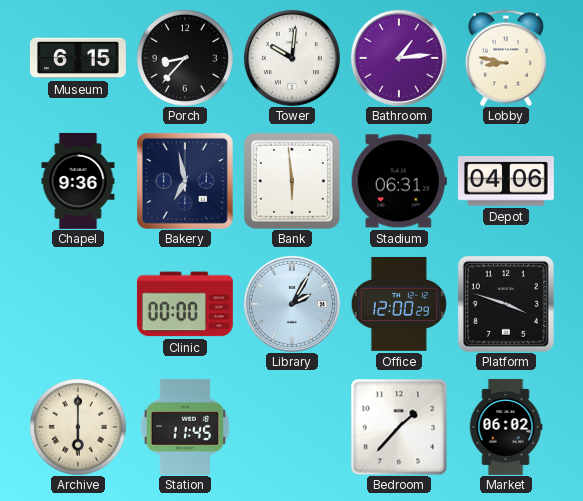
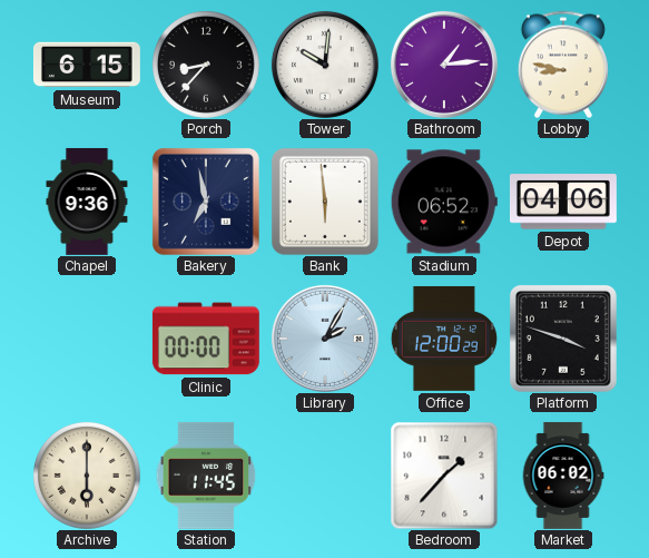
Stadium: 06:31 -> 06:52
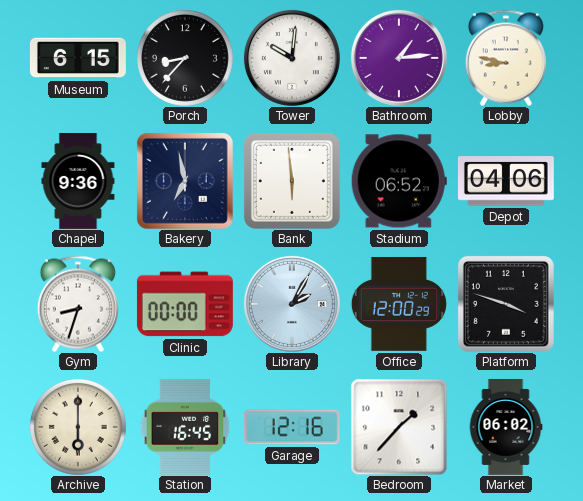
Gym: none -> 8:33
Station: 11:45 -> 16:45
Garage: none -> 12:16
